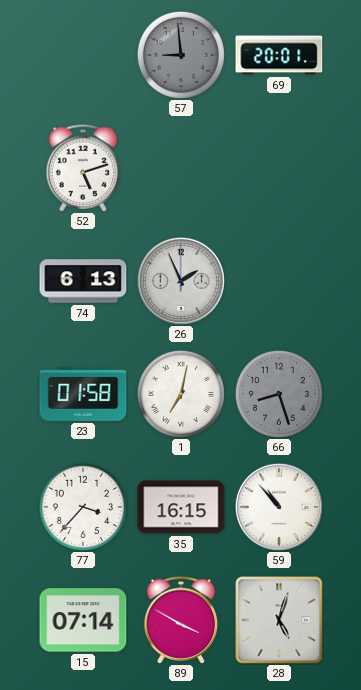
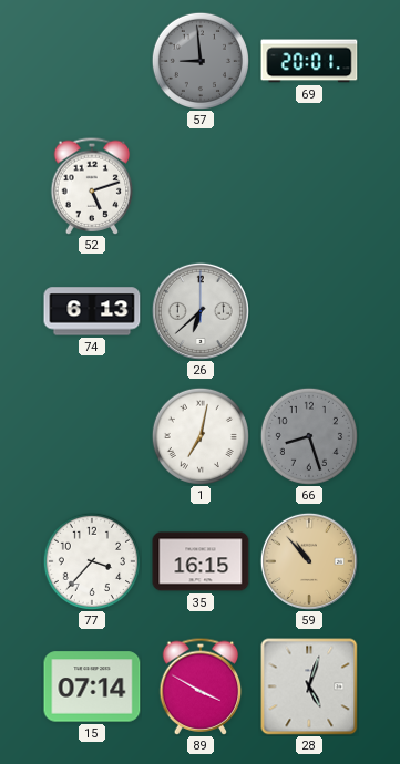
26: 1:56 -> 6:38
23: 01:58 -> none
59 dial: white -> champagne
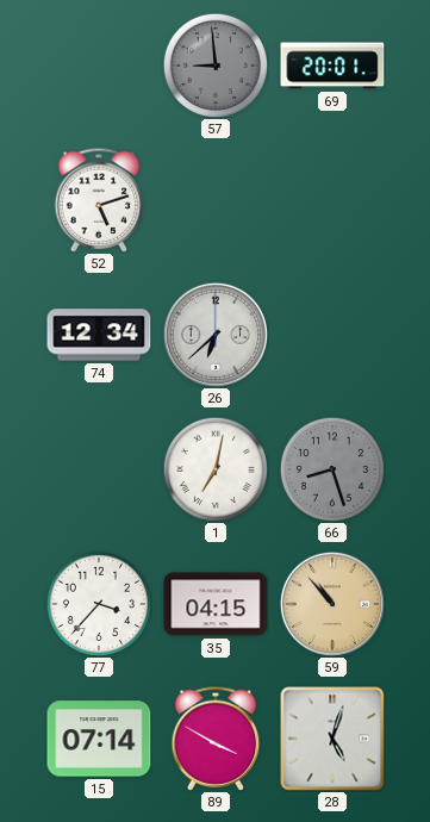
74: 6:13 -> 12:34
35: 16:15 -> 04:15
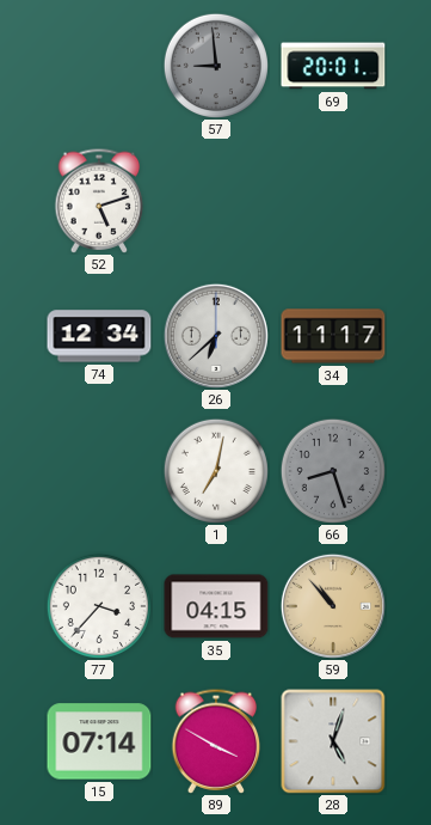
34: none -> 11:17
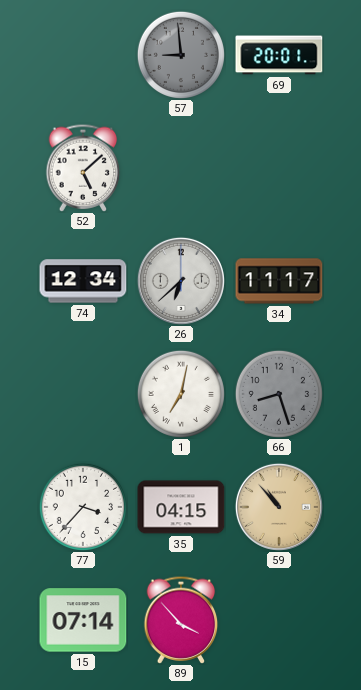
52: 5:12 -> 5:08
89: 3:50 -> 3:53
28: 5:03 -> none
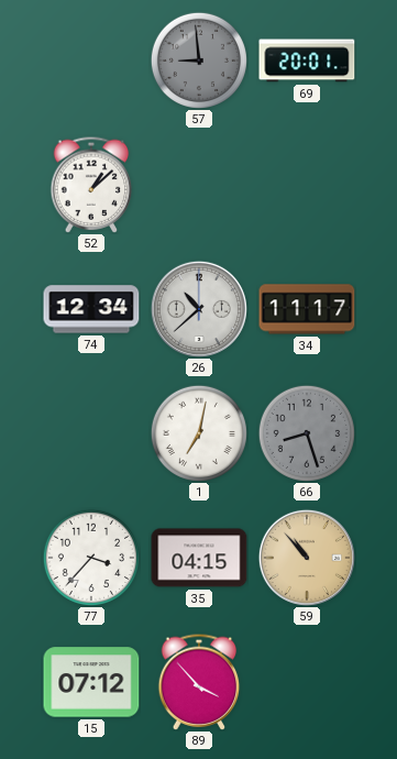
52: 5:08 -> 1:08
26: 6:38 -> 10:38
15: 07:14 -> 07:12
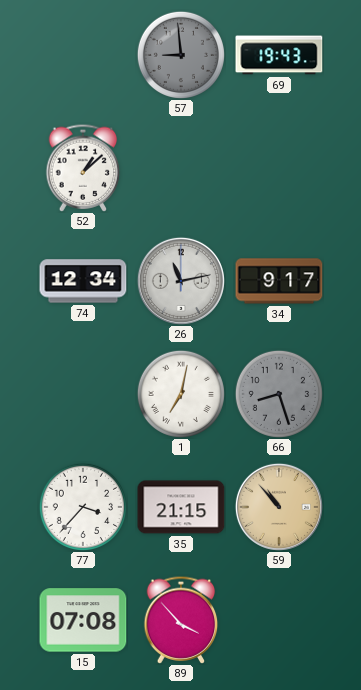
69: 20:01 -> 19:43
26: 10:38 -> 11:13
34: 11:17 -> 9:17
35: 04:15 -> 21:15
15: 07:12 -> 07:08
